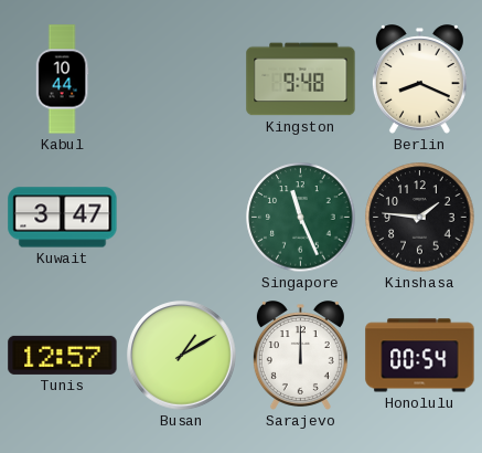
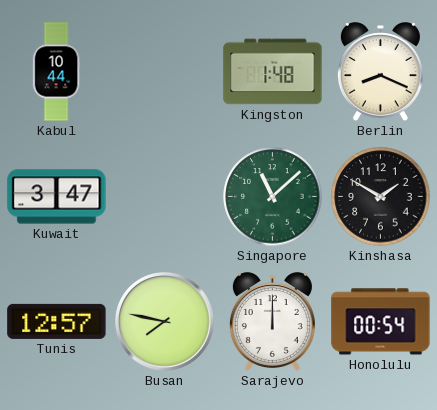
Kingston: 9:48 -> 1:48
Singapore: 11:26 -> 11:08
Kinshasa: 1:46 -> 1:50
Busan: 1:10 -> 7:47
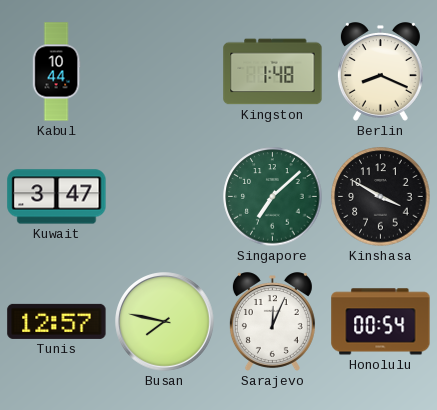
Singapore: 11:08 -> 7:08
Kinshasa: 1:50 -> 3:50
Sarajevo: 12:00 -> 12:04
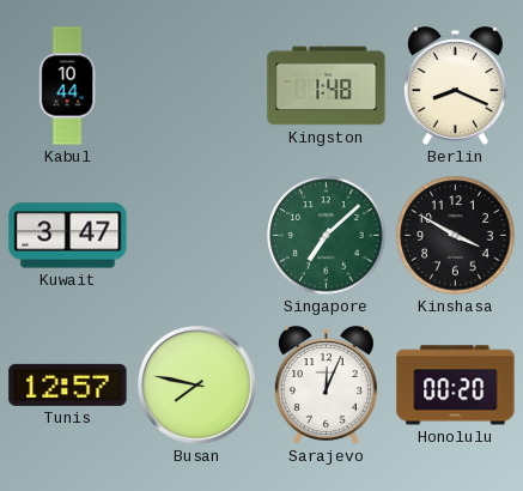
Honolulu: 00:54 -> 00:20
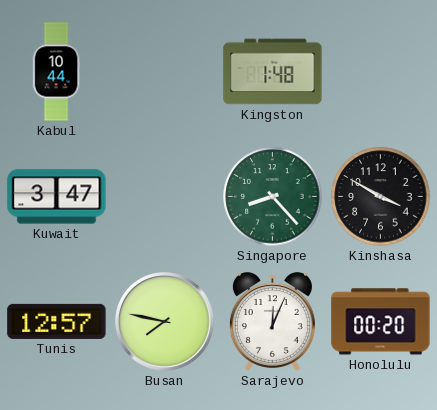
Berlin: 8:19 -> none
Singapore: 7:08 -> 8:23
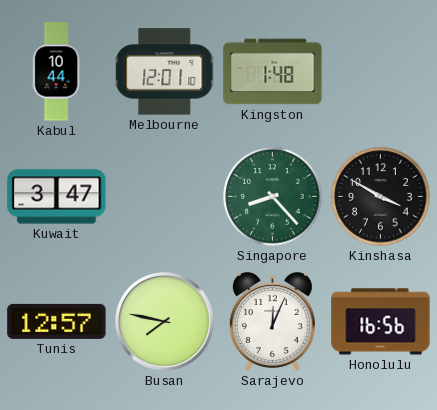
Melbourne: none -> 12:01
Honolulu: 00:20 -> 16:56
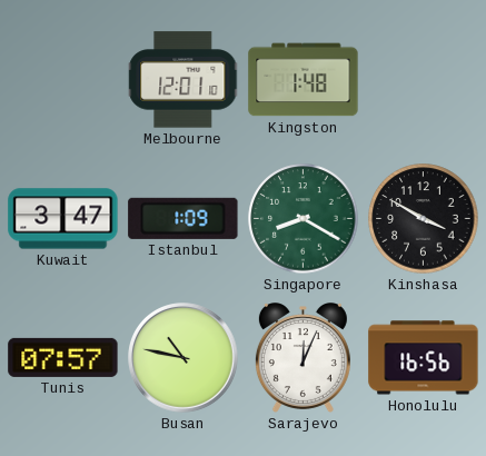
Kabul: 10:44 -> none
Istanbul: none -> 1:09
Singapore: 8:23 -> 8:20
Tunis: 12:57 -> 07:57
Busan: 7:47 -> 10:47
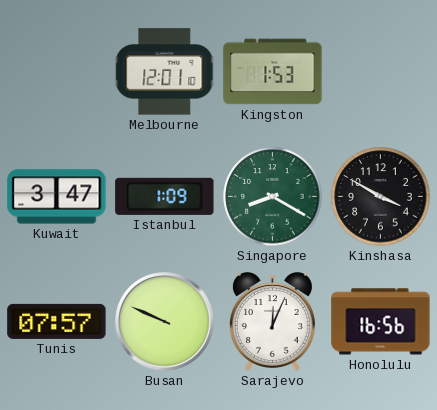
Kingston: 1:48 -> 1:53
Busan: 10:47 -> 9:49
